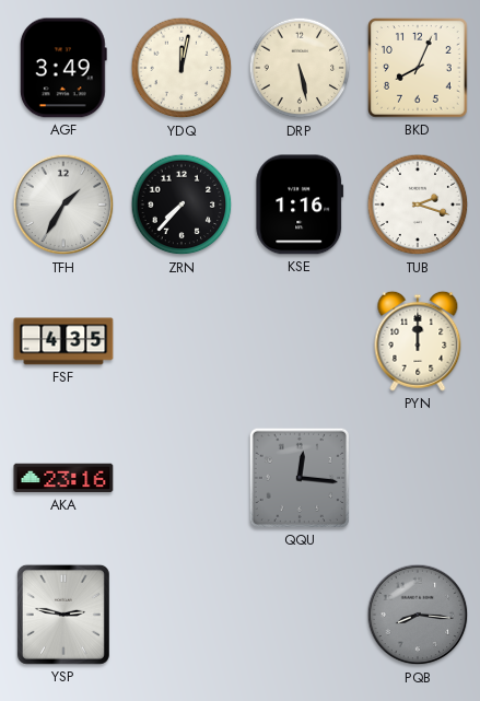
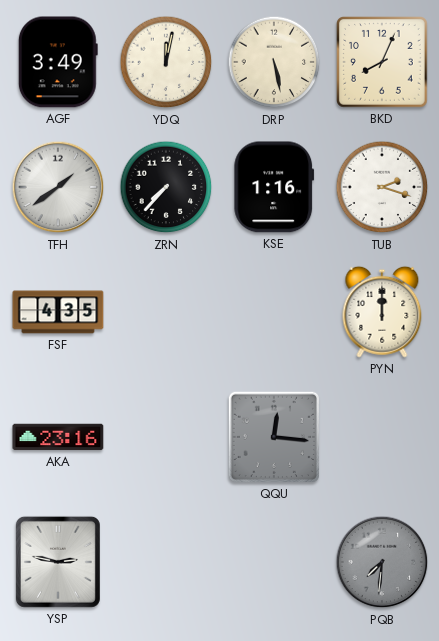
TFH: 1:35 -> 1:39
PQB: 8:16 -> 7:31
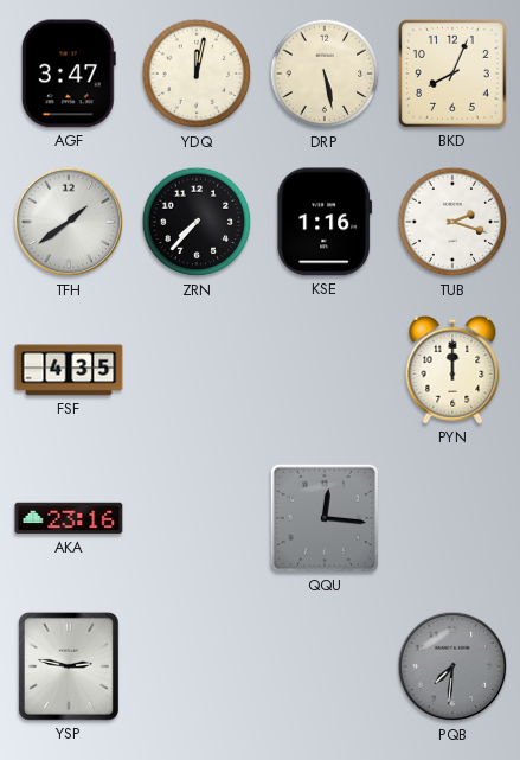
AGF: 3:49 -> 3:47
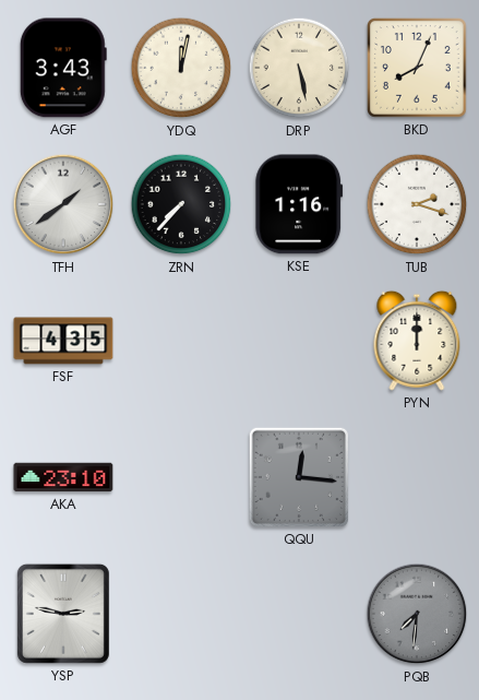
AGF: 3:47 -> 3:43
AKA: 23:16 -> 23:10
